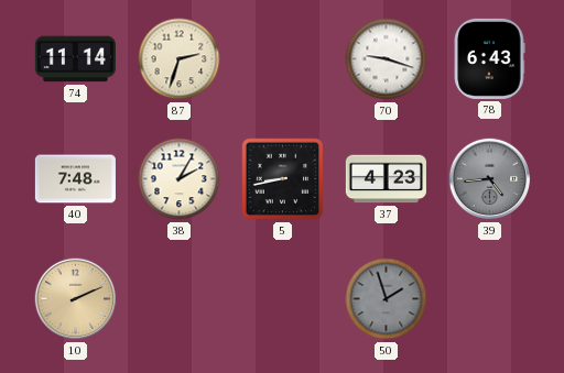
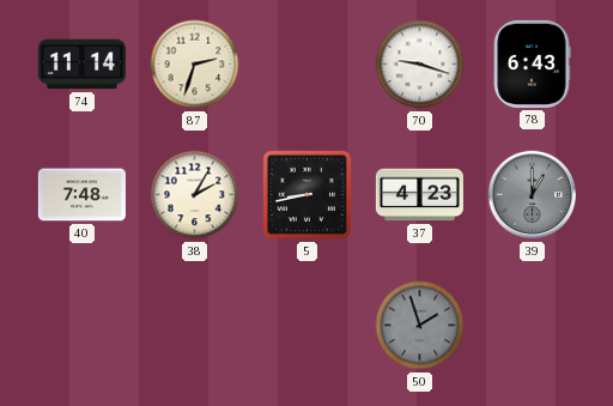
39: 4:44 -> 1:00
10: 2:11 -> none
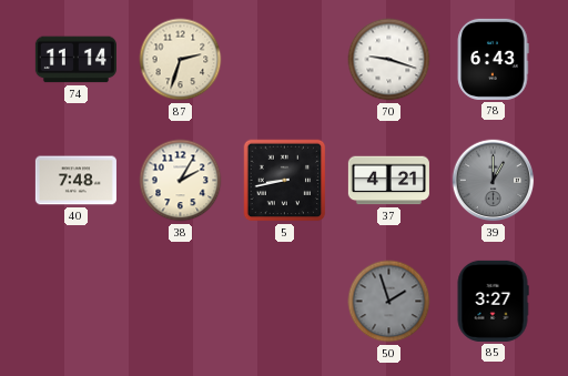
37: 4:23 -> 4:21
85: none -> 3:27
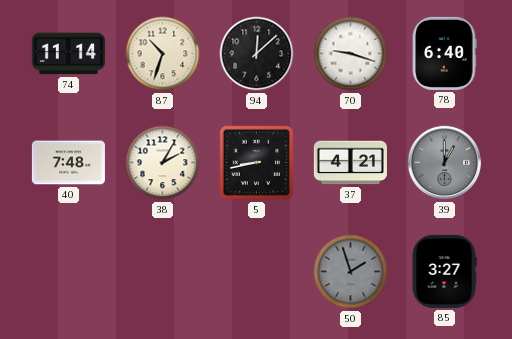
87: 2:33 -> 10:33
94: none -> 12:08
78: 6:43 -> 6:40
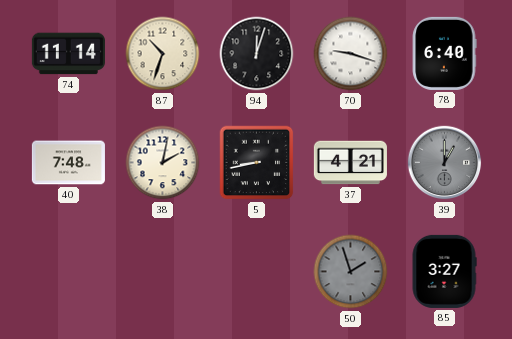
94: 12:08 -> 12:03
38: 2:05 -> 2:02
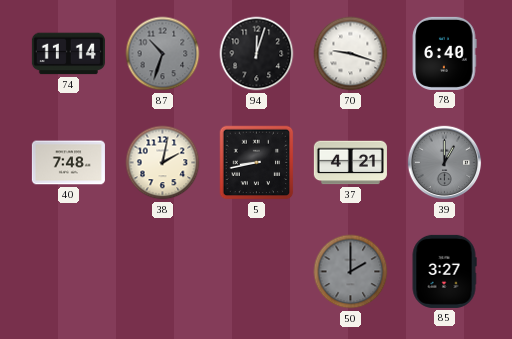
87 dial: cream -> grey
50: 1:57 -> 2:00
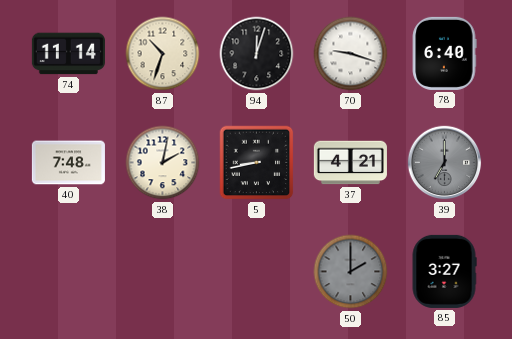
87 dial: grey -> cream
39: 1:00 -> 7:00
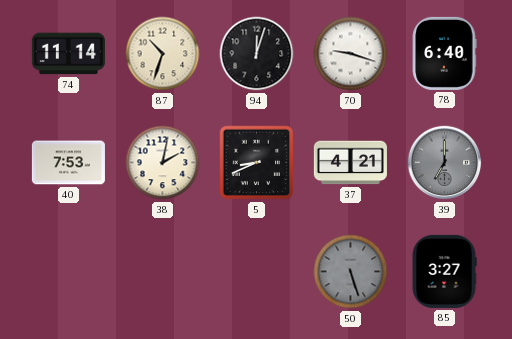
40: 7:48 -> 7:53
5: 8:43 -> 8:41
50: 2:00 -> 5:27
